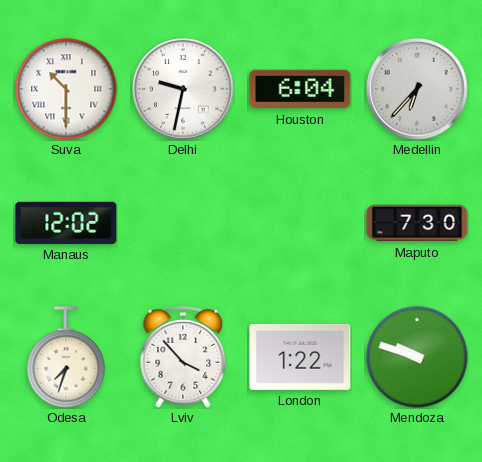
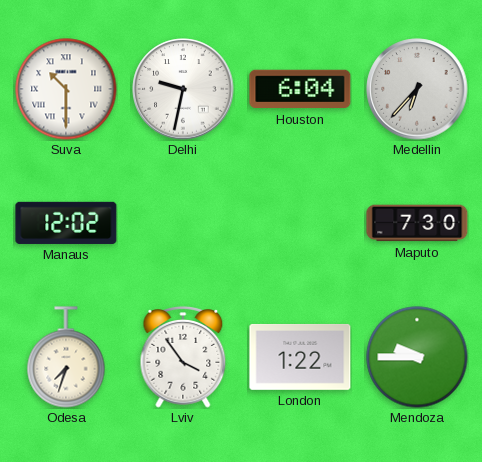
Lviv: 3:53 -> 3:54
Mendoza: 9:48 -> 9:45
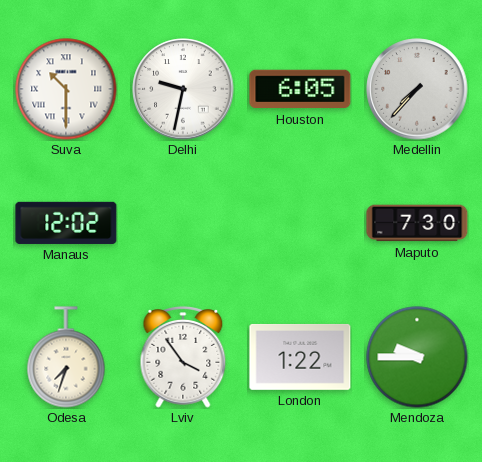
Houston: 6:04 -> 6:05
Medellin: 6:37 -> 7:37
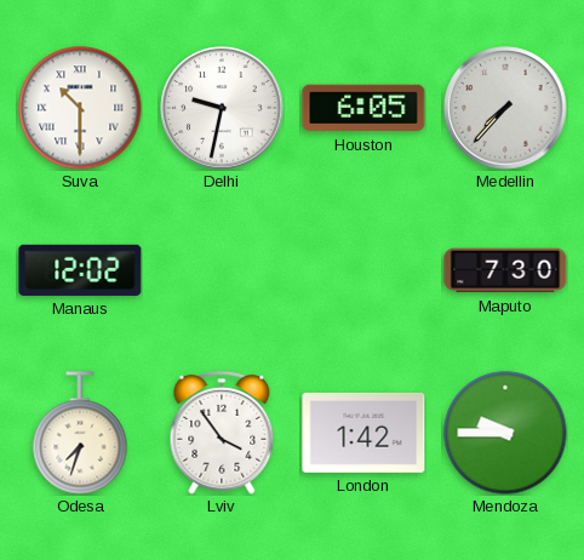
London: 1:22 -> 1:42
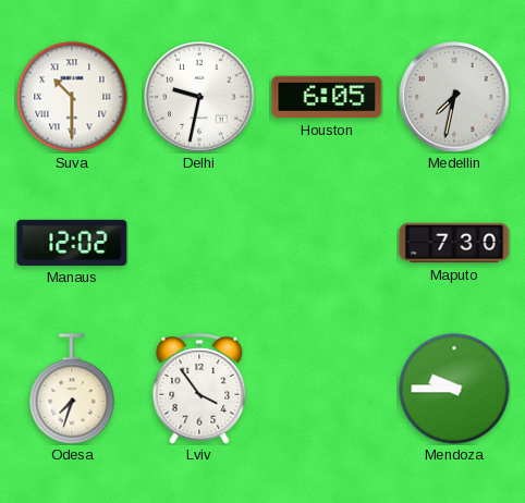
Medellin: 7:37 -> 7:32
London: 1:42 -> none
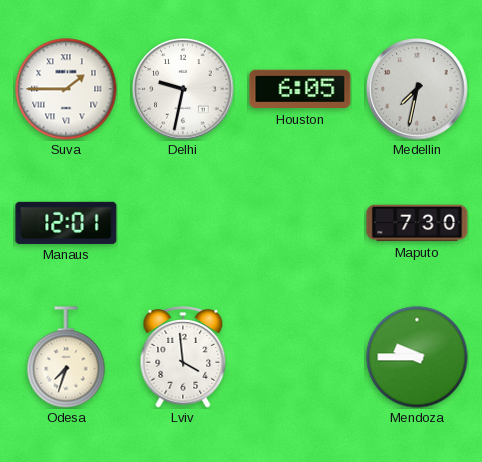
Suva: 10:30 -> 1:45
Manaus: 12:02 -> 12:01
Lviv: 3:54 -> 3:59
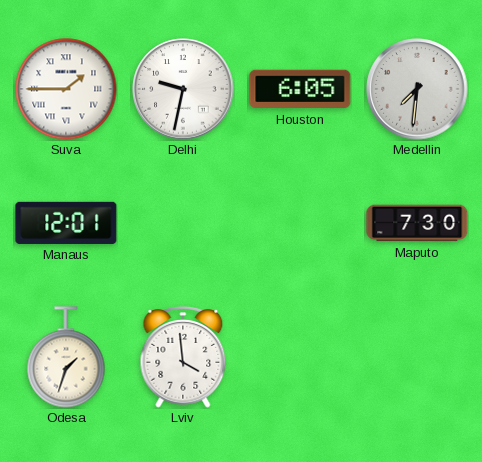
Medellin: 7:32 -> 7:31
Odesa: 7:33 -> 1:33
Mendoza: 9:45 -> none
